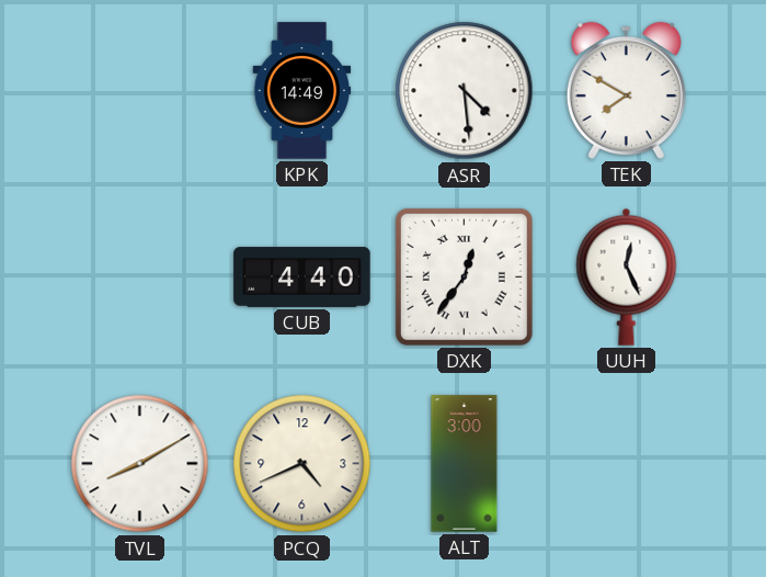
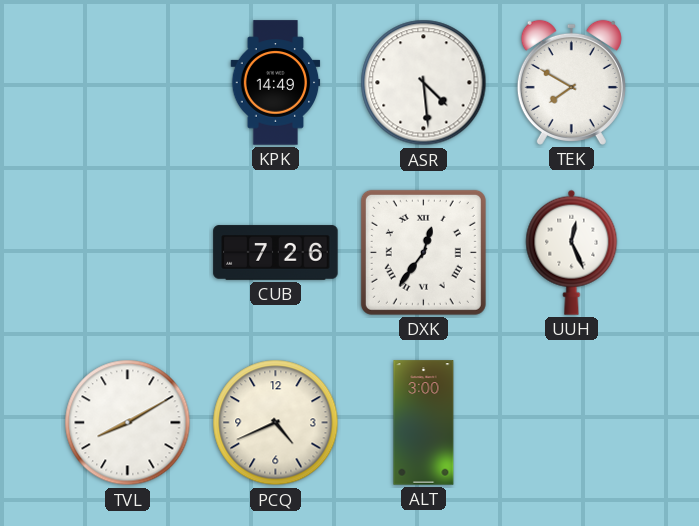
CUB: 4:40 -> 7:26
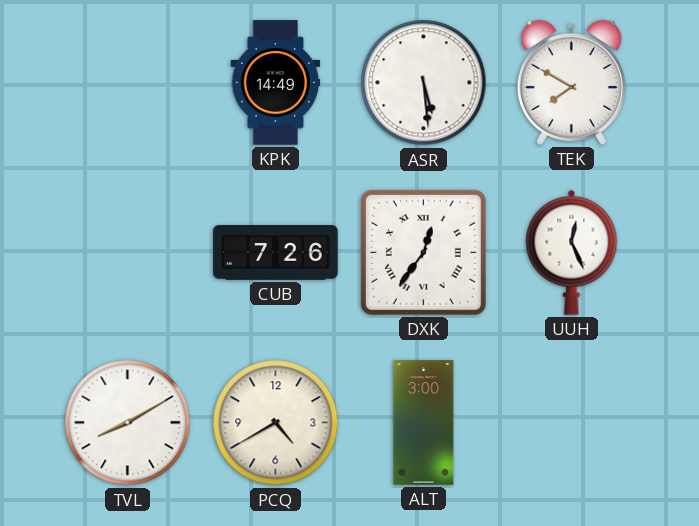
ASR: 4:29 -> 5:29
PCQ: 4:41 -> 4:40
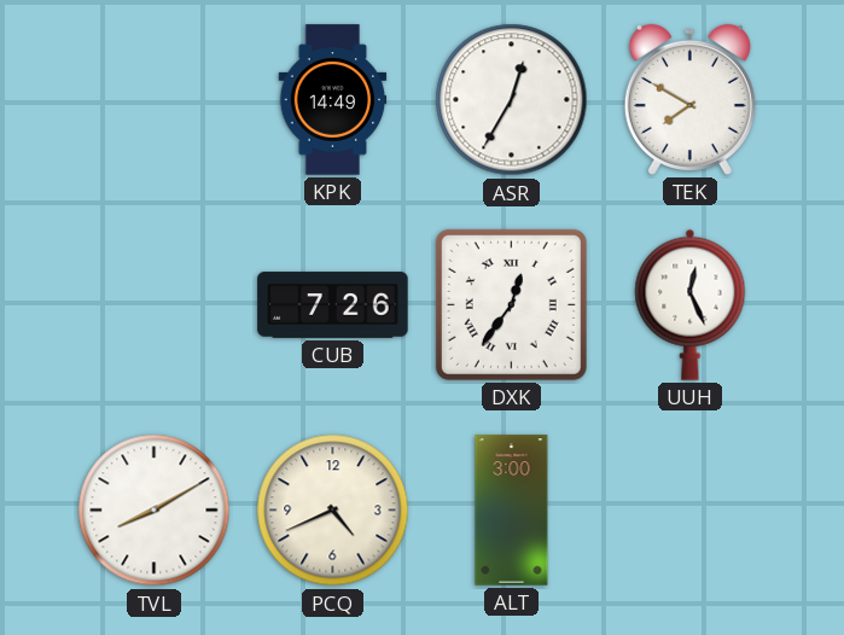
ASR: 5:29 -> 12:35
PCQ: 4:40 -> 4:41
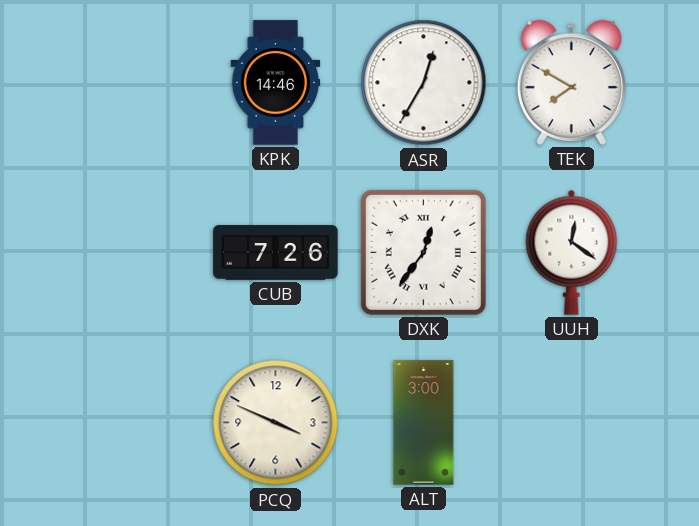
KPK: 14:49 -> 14:46
UUH: 12:26 -> 12:21
TVL: 8:10 -> none
PCQ: 4:41 -> 3:49
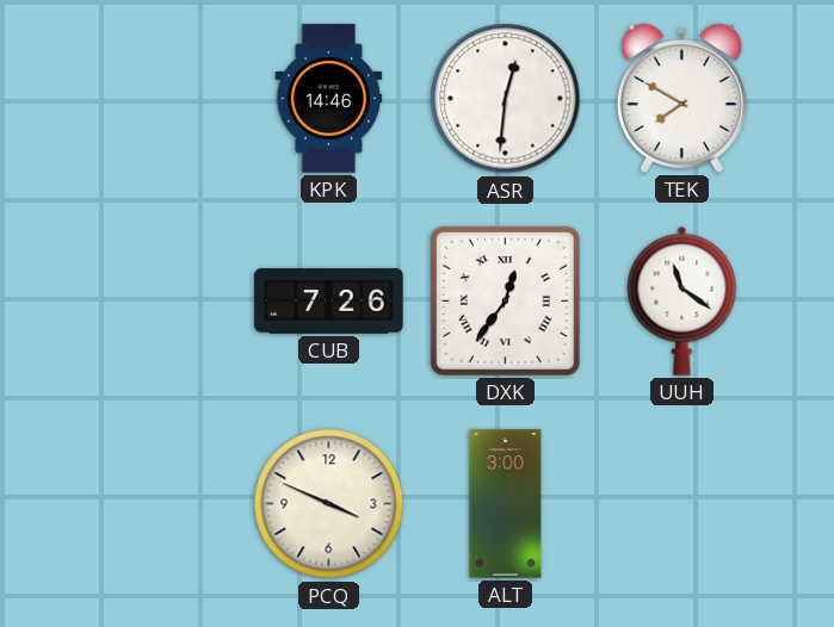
ASR: 12:35 -> 12:31
UUH: 12:21 -> 11:21
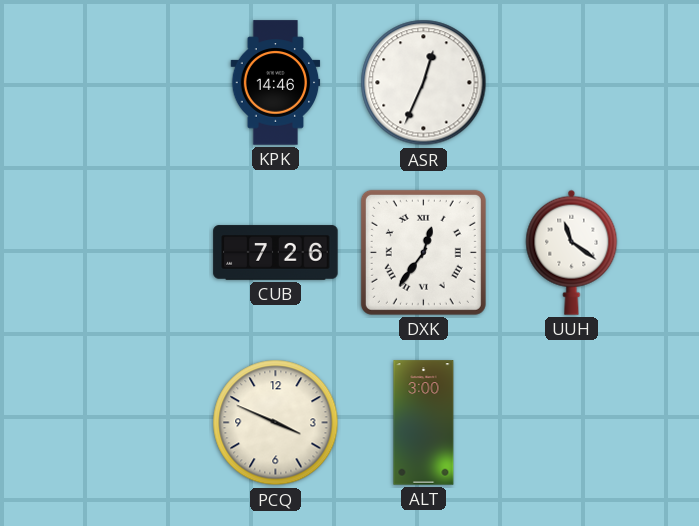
ASR: 12:31 -> 12:34
TEK: 7:50 -> none
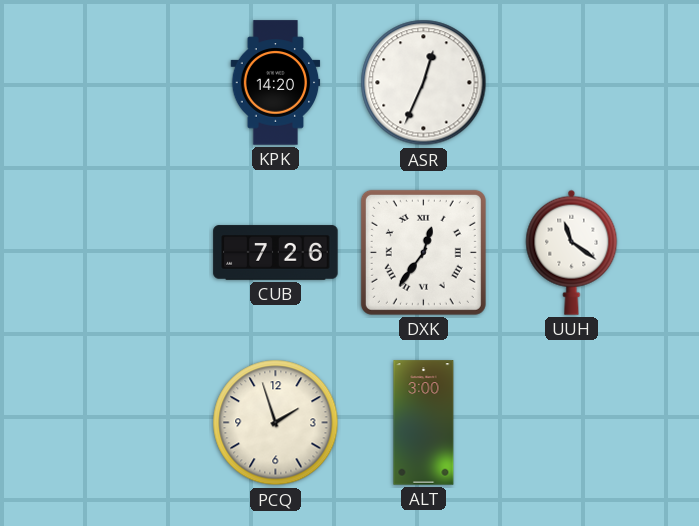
KPK: 14:46 -> 14:20
PCQ: 3:49 -> 1:57
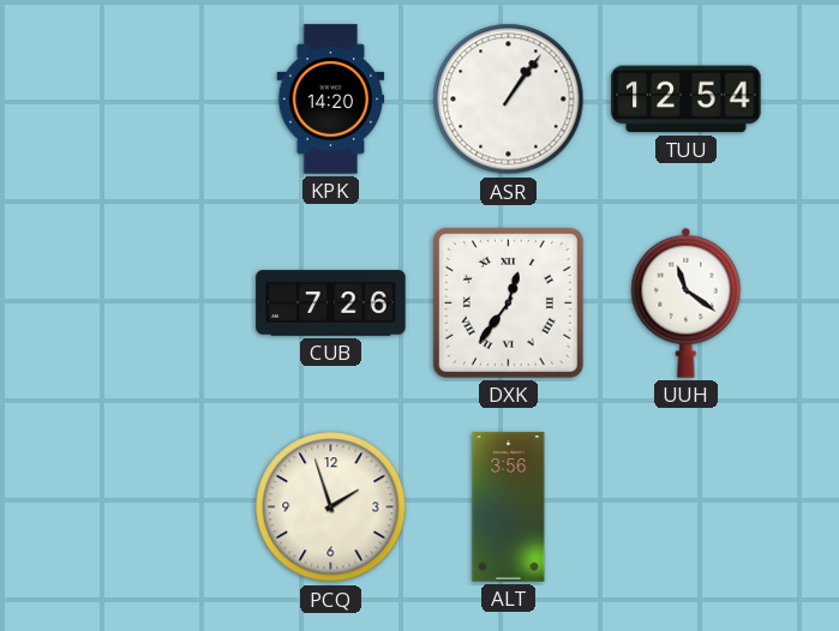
ASR: 12:34 -> 1:06
TUU: none -> 12:54
ALT: 3:00 -> 3:56
